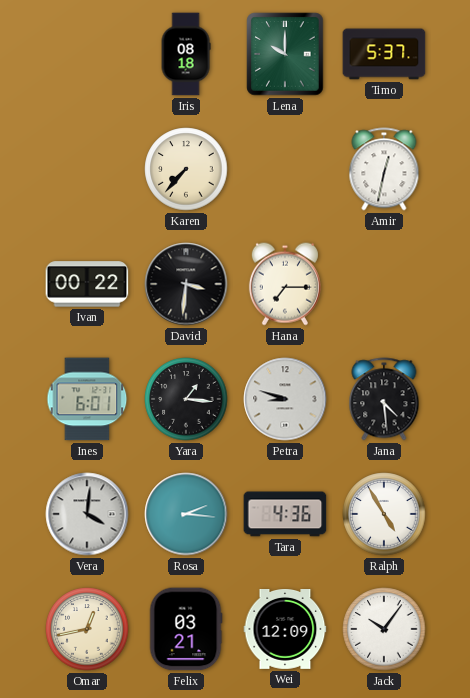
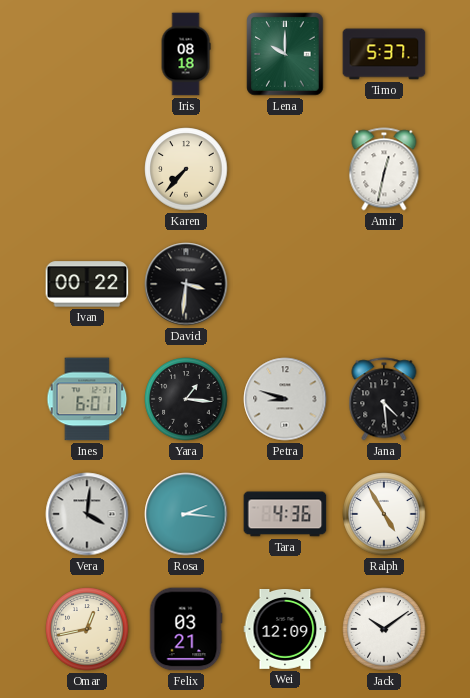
Hana: 7:15 -> none
Jack: 10:06 -> 10:09
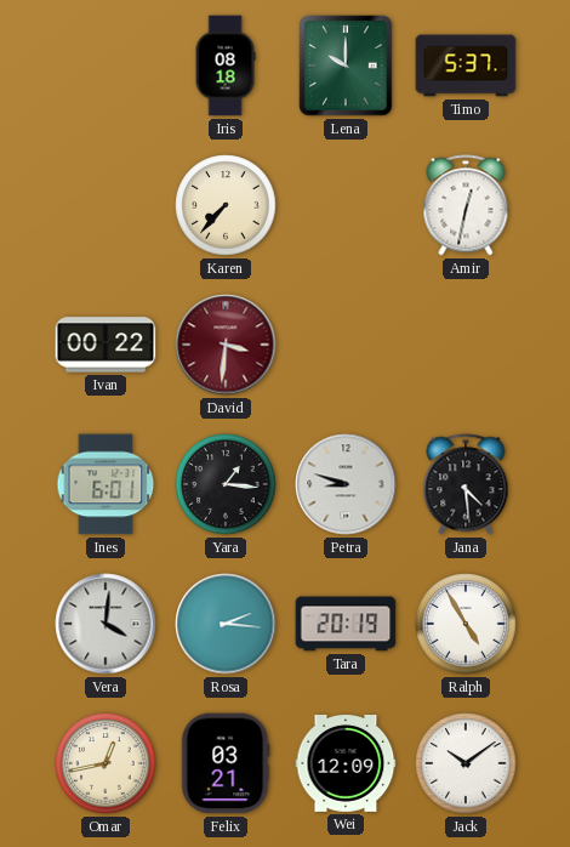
David dial: black -> burgundy
Tara: 4:36 -> 20:19
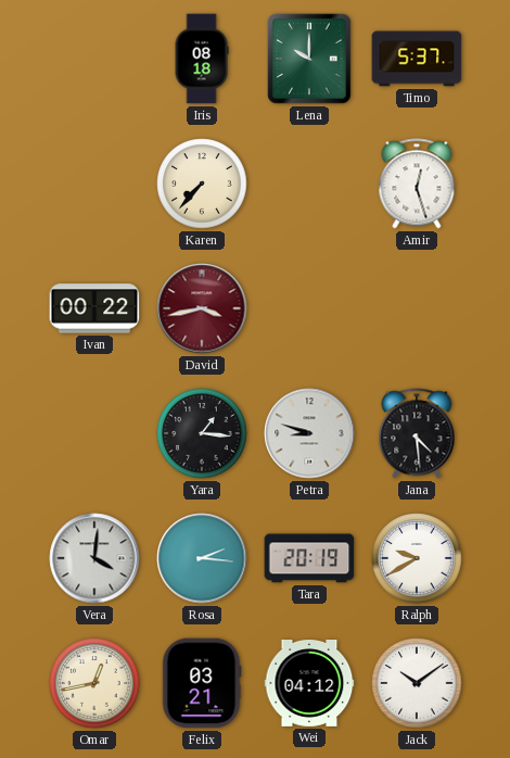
Amir: 12:32 -> 12:27
David: 3:31 -> 3:43
Ines: 6:01 -> none
Ralph: 4:55 -> 9:40
Wei: 12:09 -> 04:12
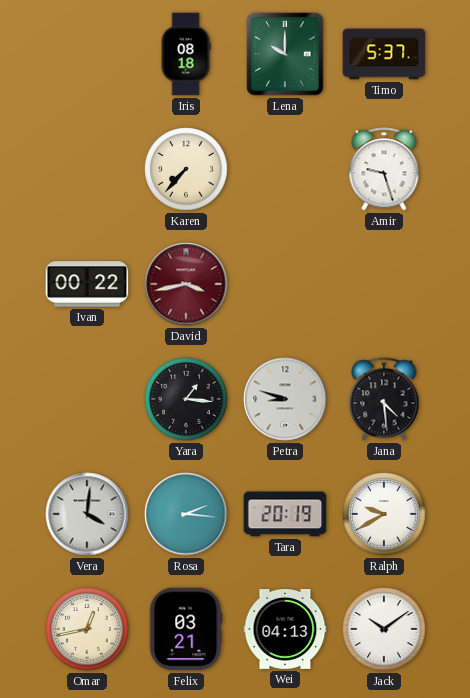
Amir: 12:27 -> 9:27
Wei: 04:12 -> 04:13
